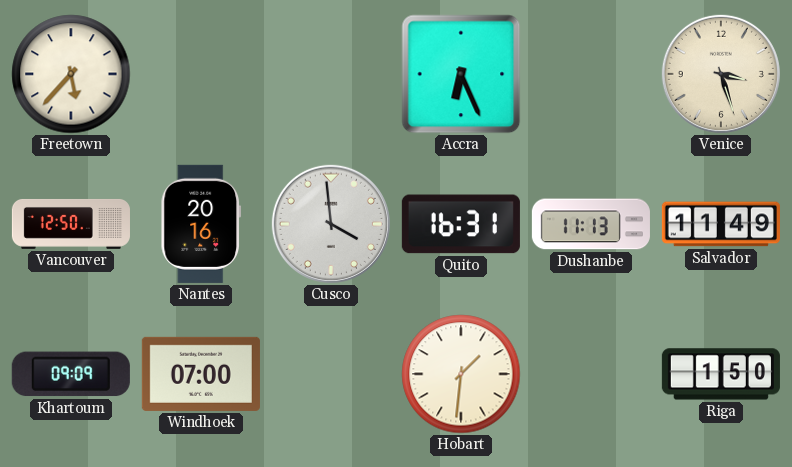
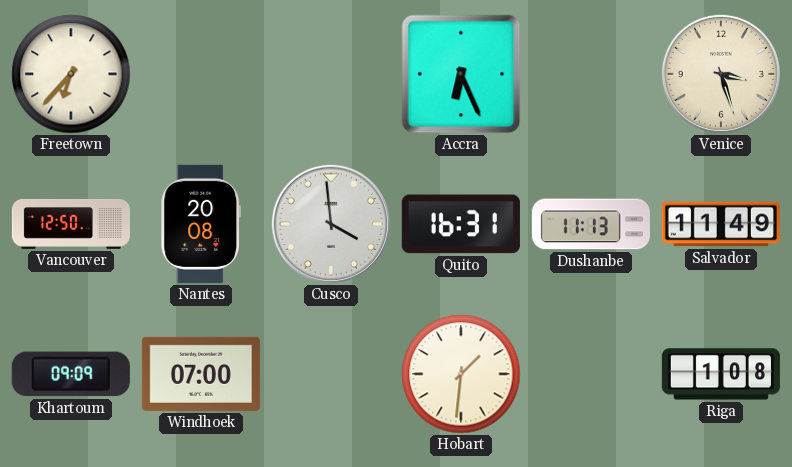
Freetown: 5:37 -> 6:37
Nantes: 20:16 -> 20:08
Riga: 1:50 -> 1:08
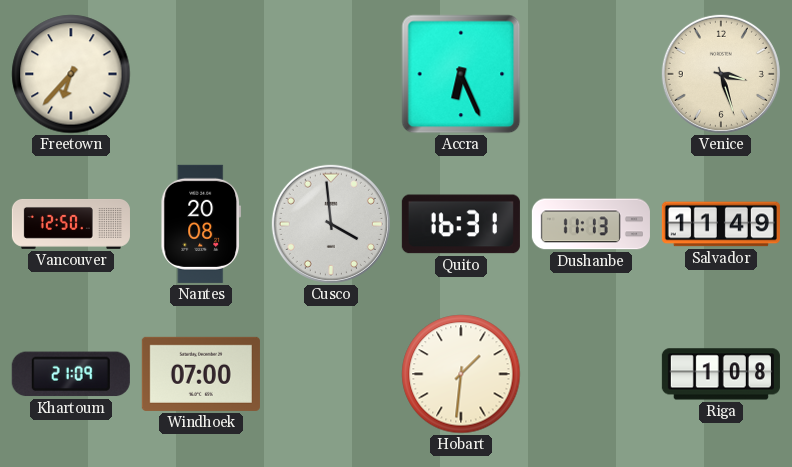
Khartoum: 09:09 -> 21:09
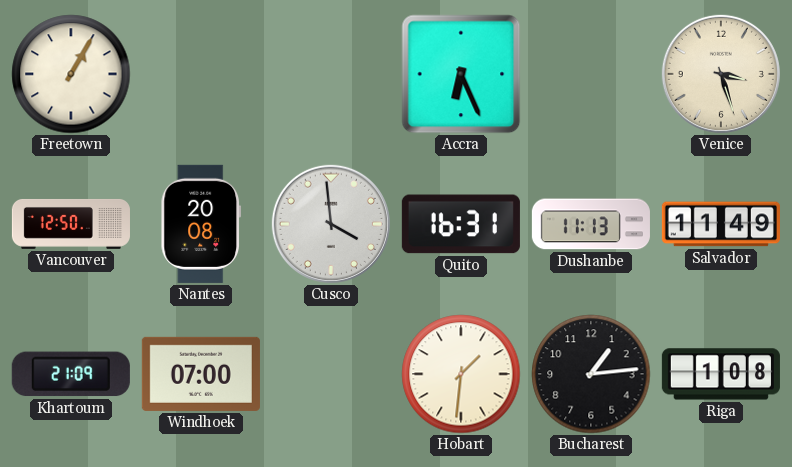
Freetown: 6:37 -> 1:05
Bucharest: none -> 1:14
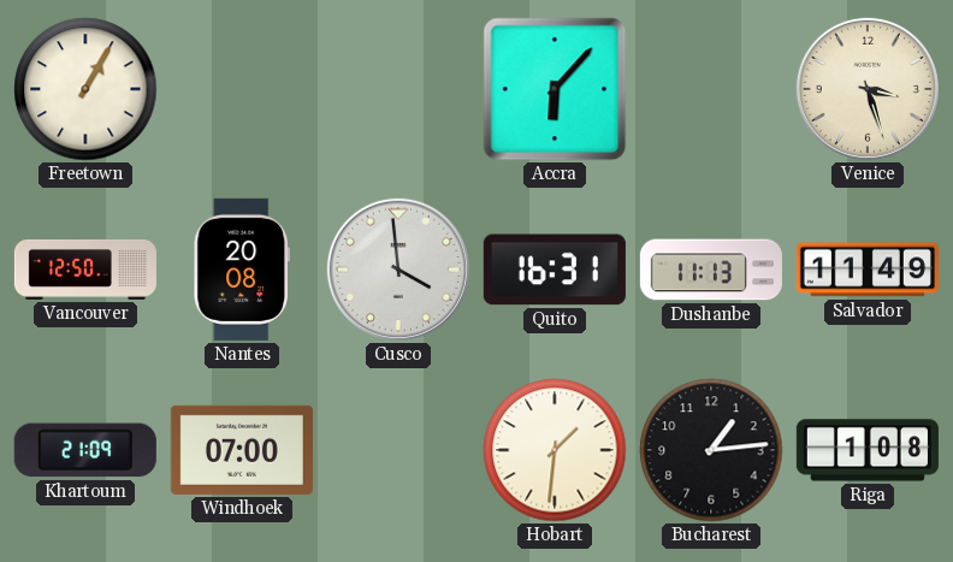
Accra: 6:26 -> 6:07
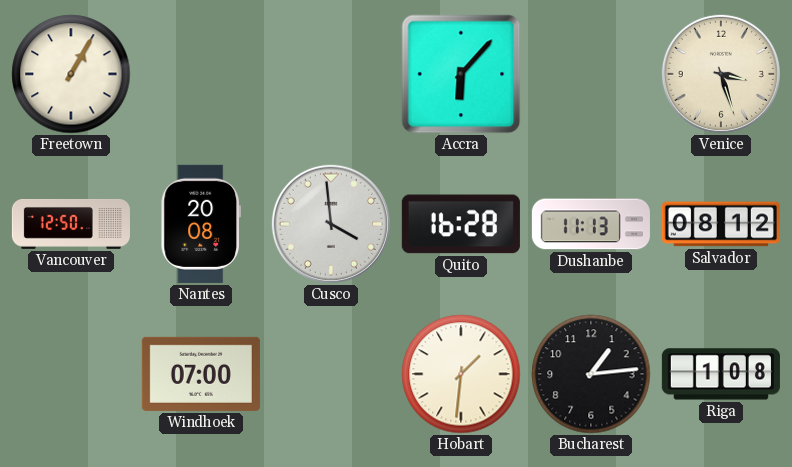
Quito: 16:31 -> 16:28
Salvador: 11:49 -> 08:12
Khartoum: 21:09 -> none
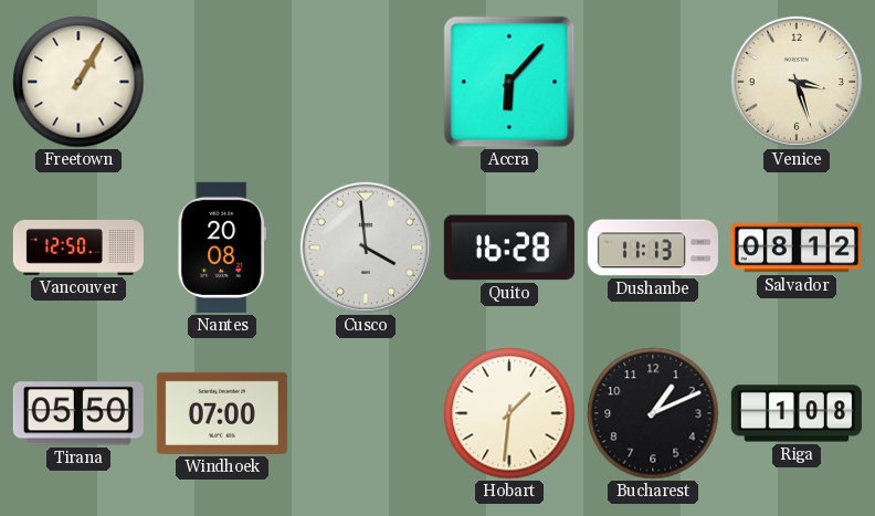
Tirana: none -> 05:50
Bucharest: 1:14 -> 1:11
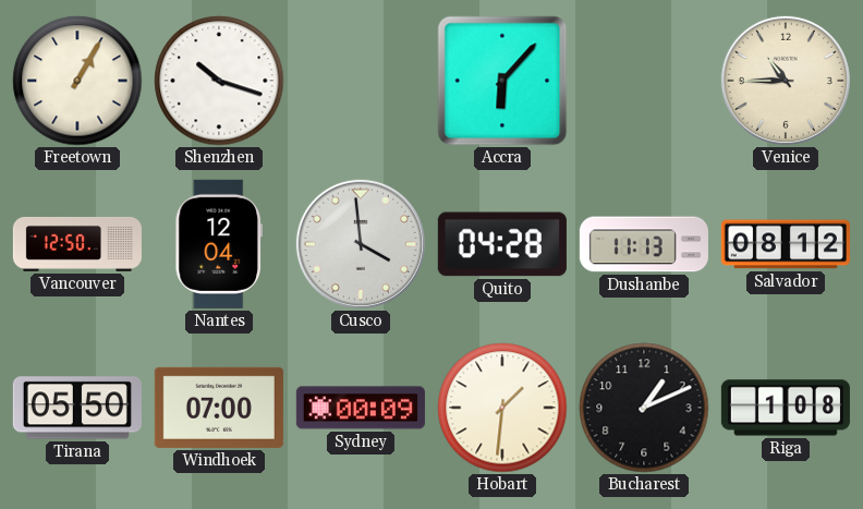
Shenzhen: none -> 10:18
Venice: 3:27 -> 10:45
Nantes: 20:08 -> 12:04
Quito: 16:28 -> 04:28
Sydney: none -> 00:09
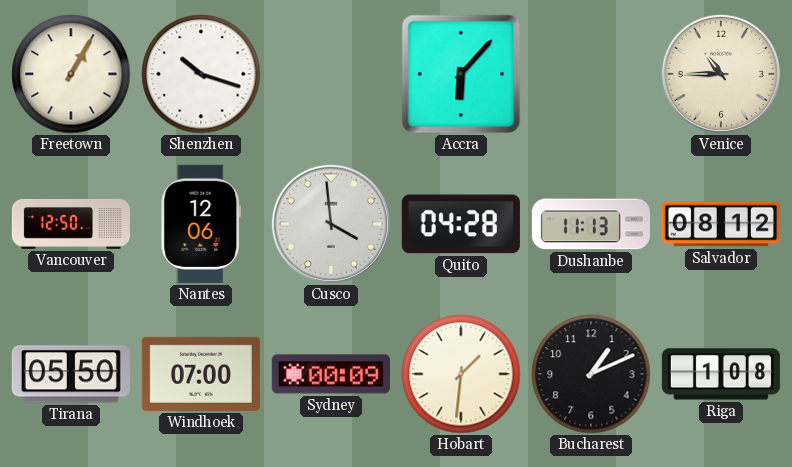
Nantes: 12:04 -> 12:06
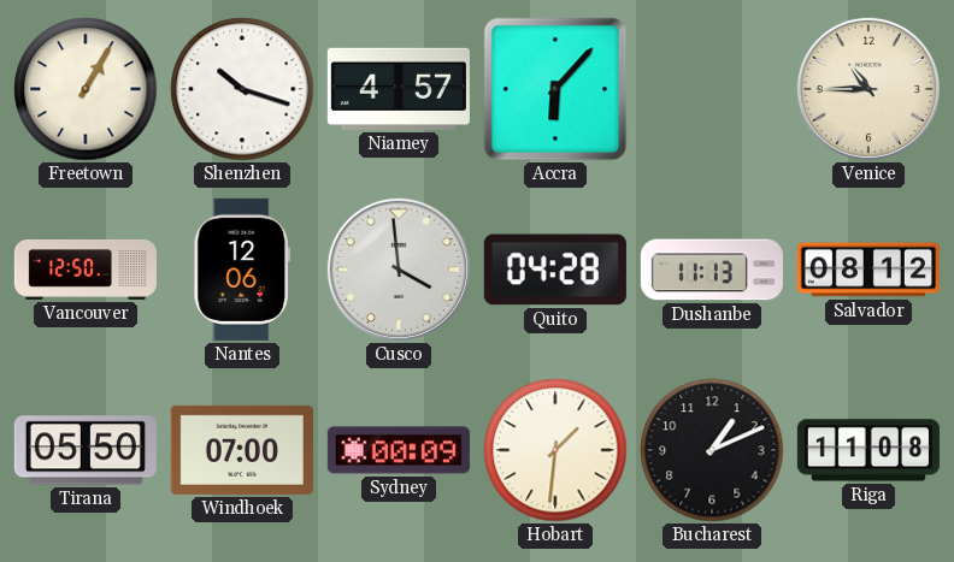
Niamey: none -> 4:57
Riga: 1:08 -> 11:08
